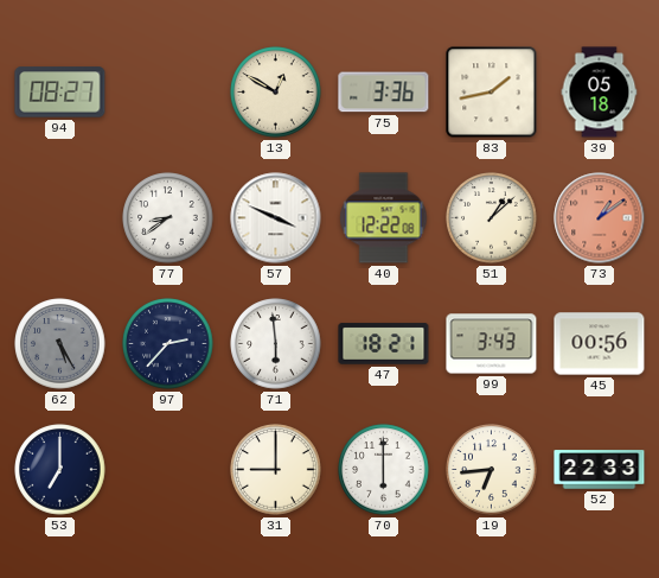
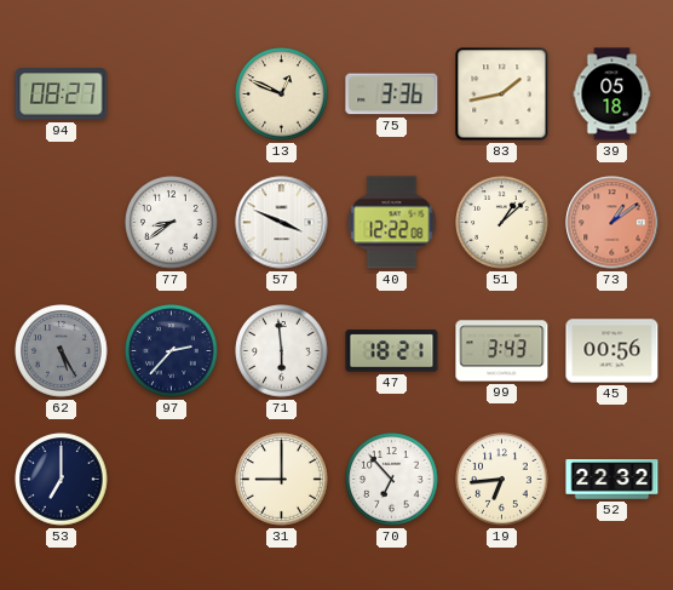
13: 12:50 -> 12:49
70: 6:00 -> 6:53
52: 22:33 -> 22:32
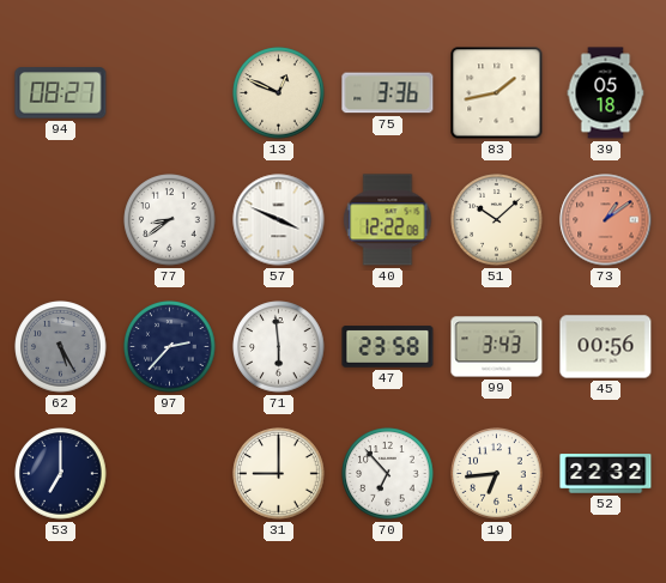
51: 1:08 -> 10:08
47: 18:21 -> 23:58
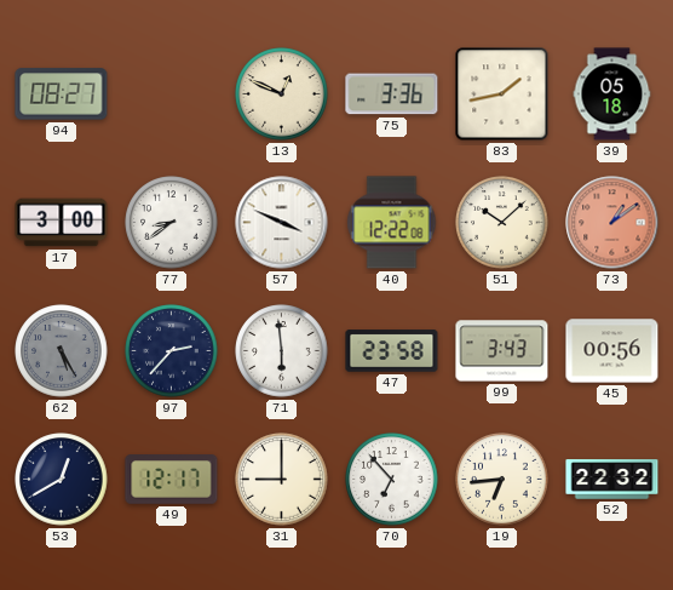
17: none -> 3:00
53: 7:00 -> 12:40
49: none -> 12:17
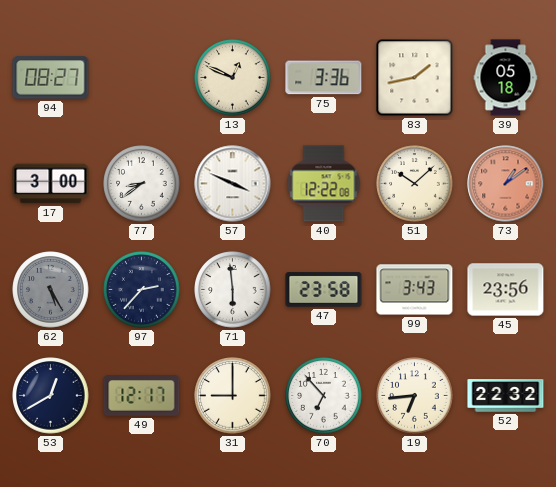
45: 00:56 -> 23:56
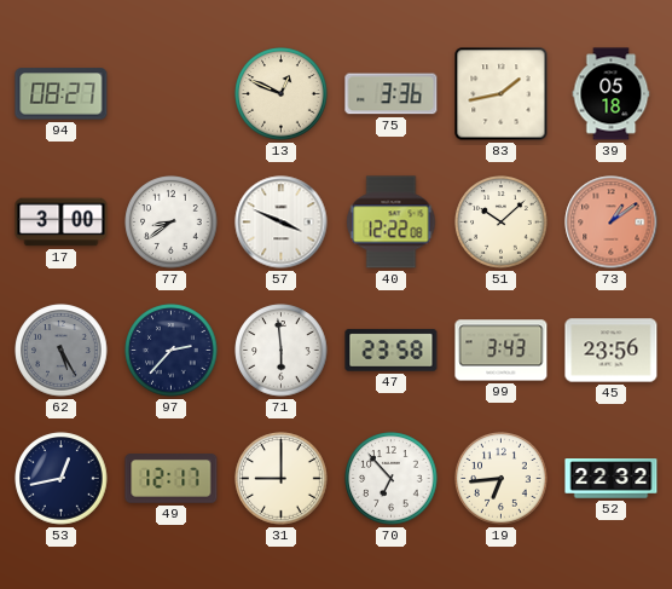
53: 12:40 -> 12:43
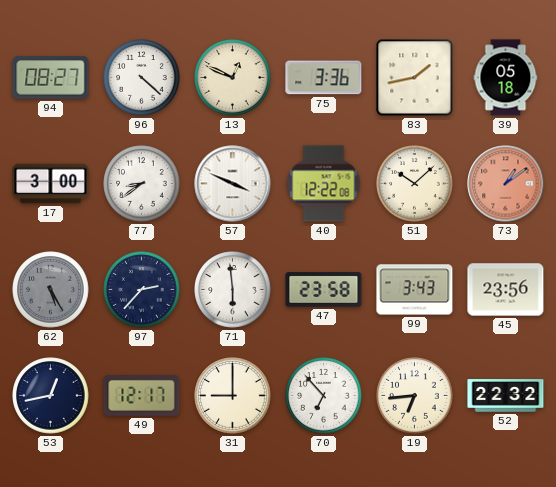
96: none -> 4:22
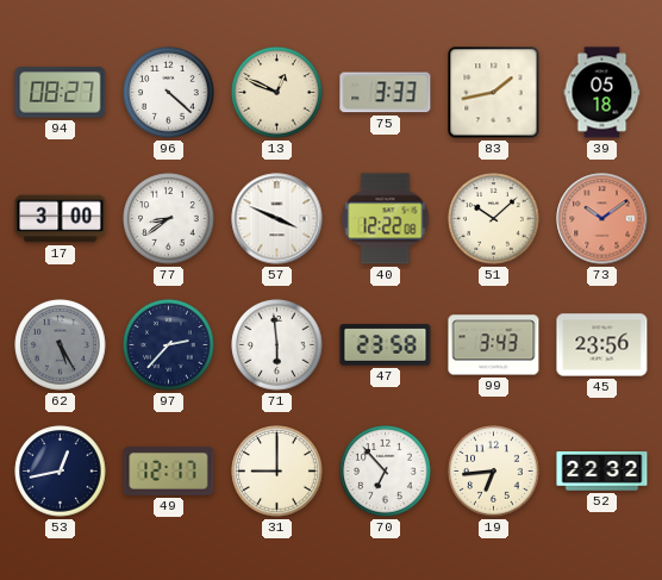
75: 3:36 -> 3:33
73: 1:09 -> 10:09
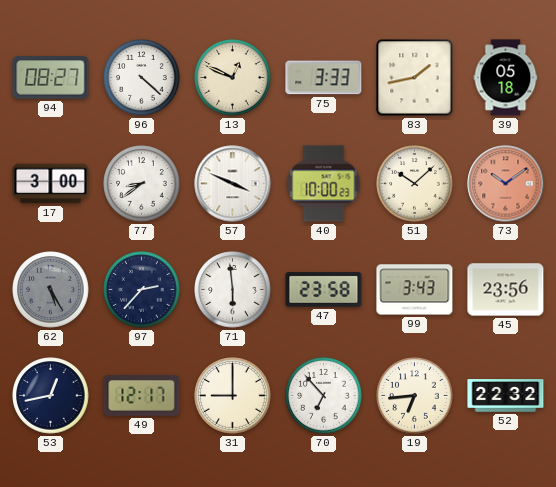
40: 12:22 -> 10:00
